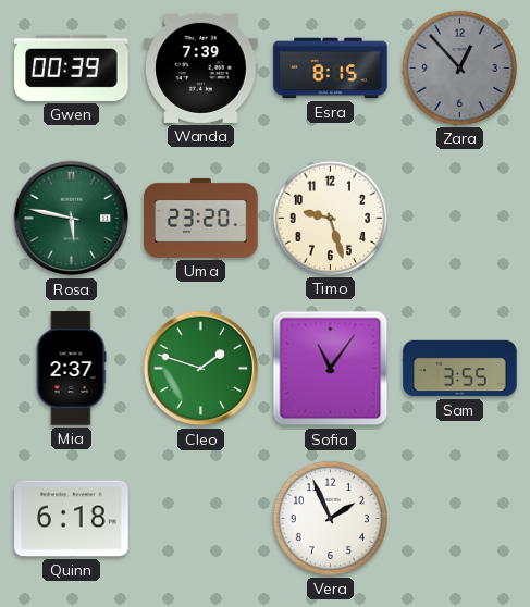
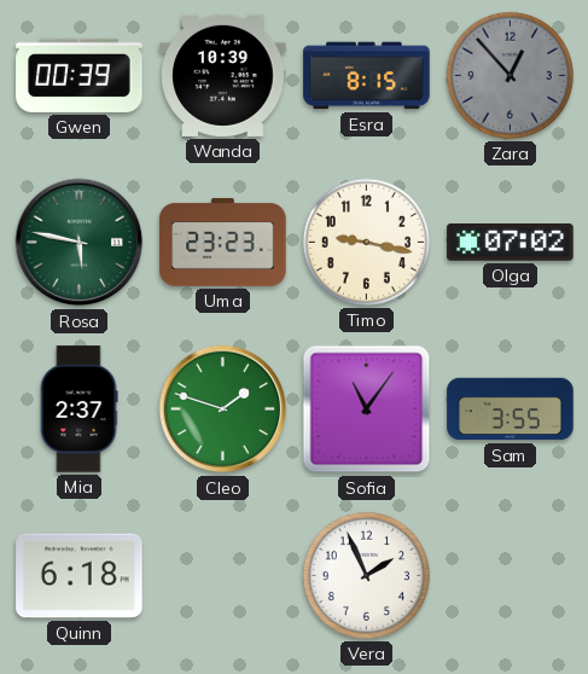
Wanda: 7:39 -> 10:39
Uma: 23:20 -> 23:23
Timo: 9:27 -> 9:17
Olga: none -> 07:02
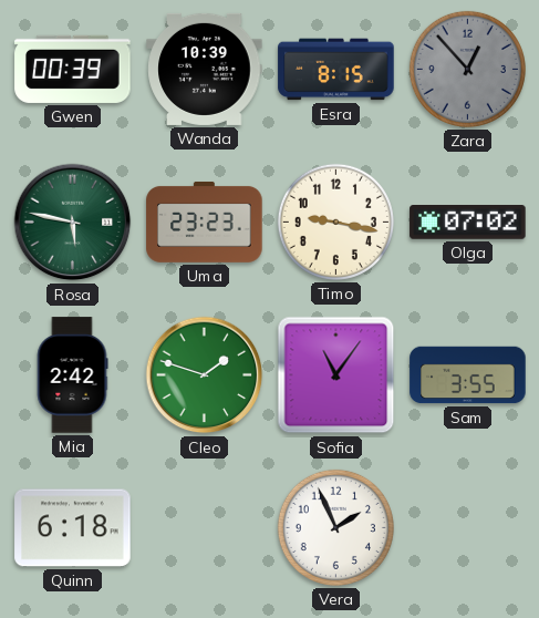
Mia: 2:37 -> 2:42
